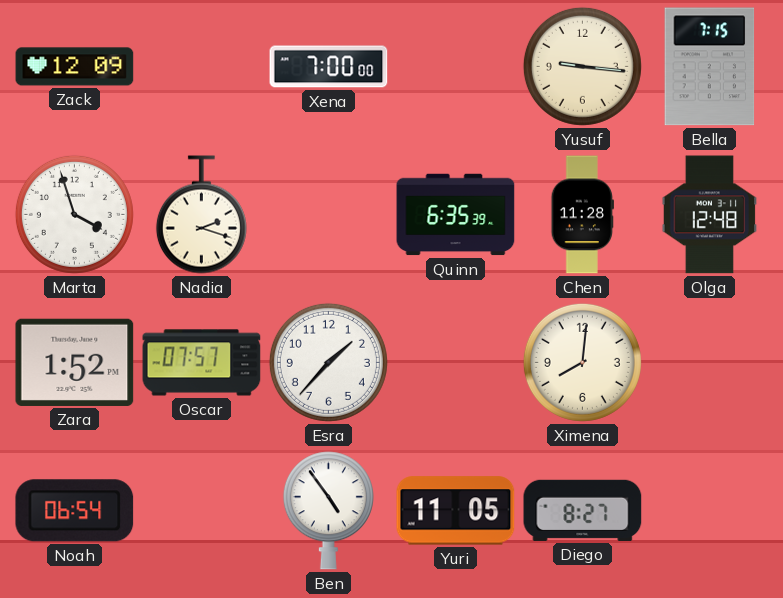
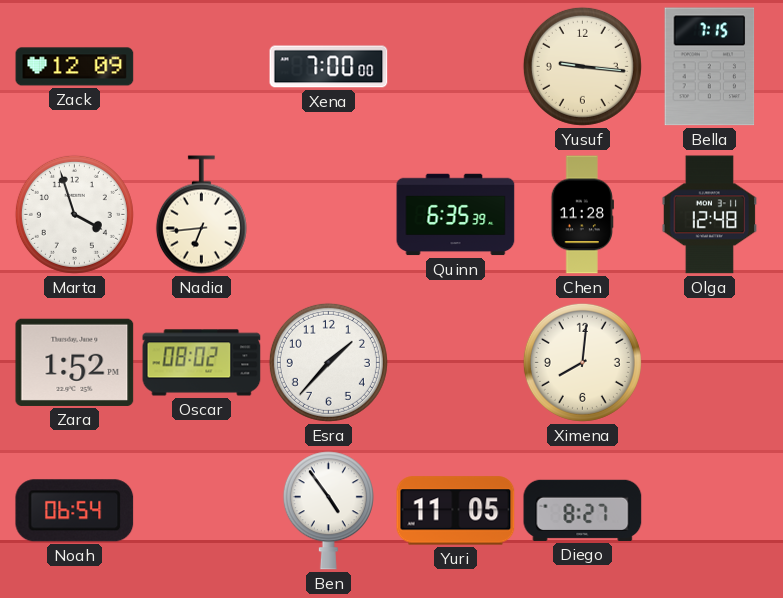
Nadia: 2:18 -> 6:44
Oscar: 07:57 -> 08:02
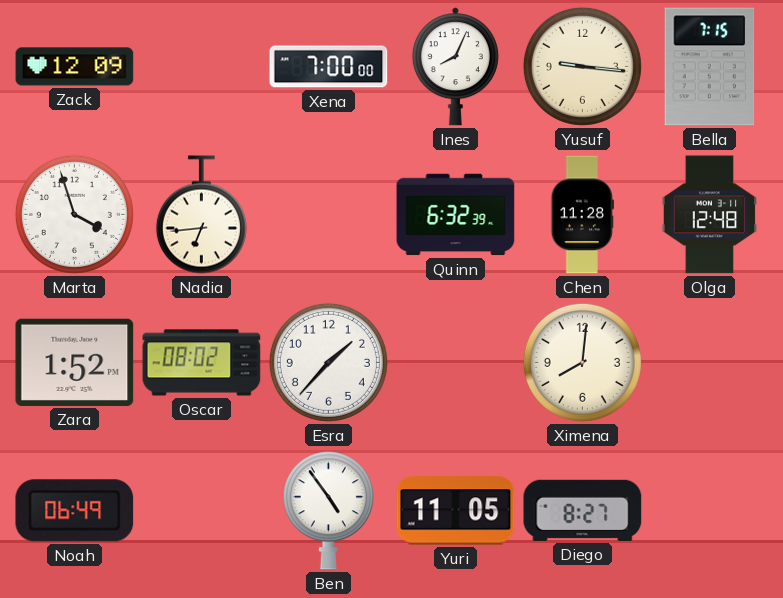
Ines: none -> 8:04
Quinn: 6:35 -> 6:32
Noah: 06:54 -> 06:49
